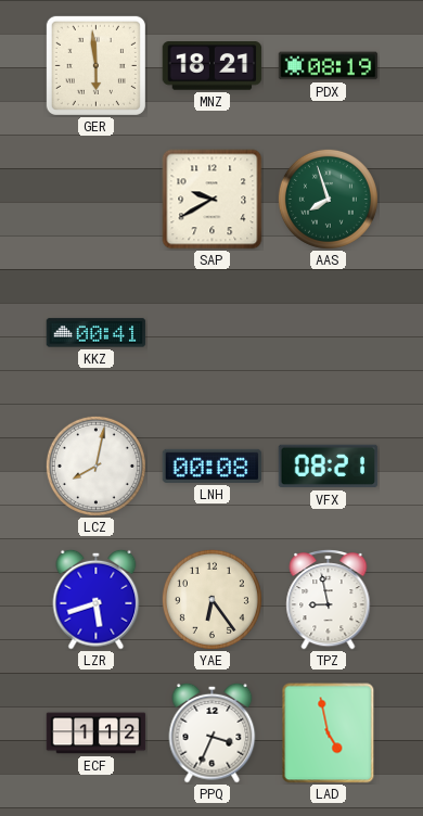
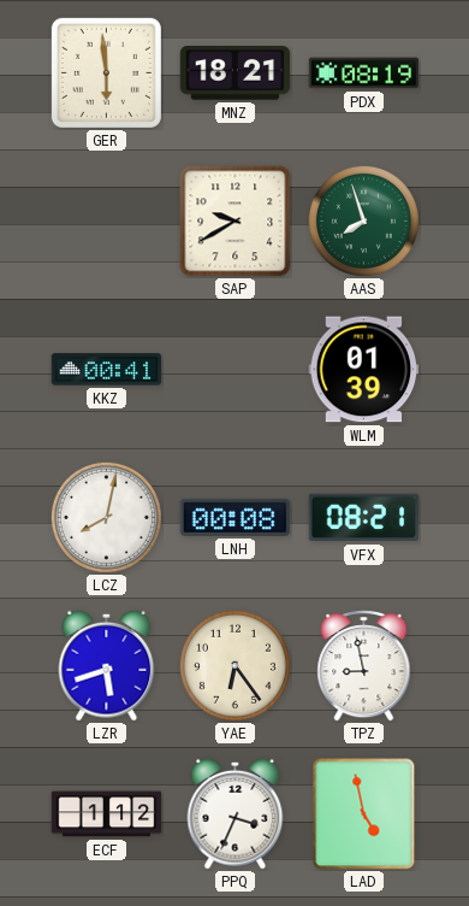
WLM: none -> 01:39
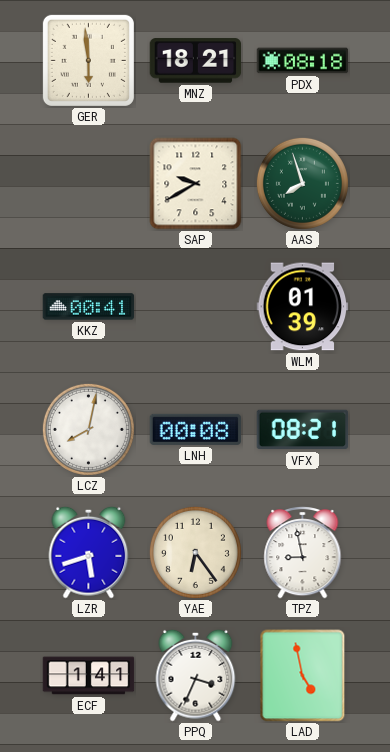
PDX: 08:19 -> 08:18
ECF: 1:12 -> 1:41
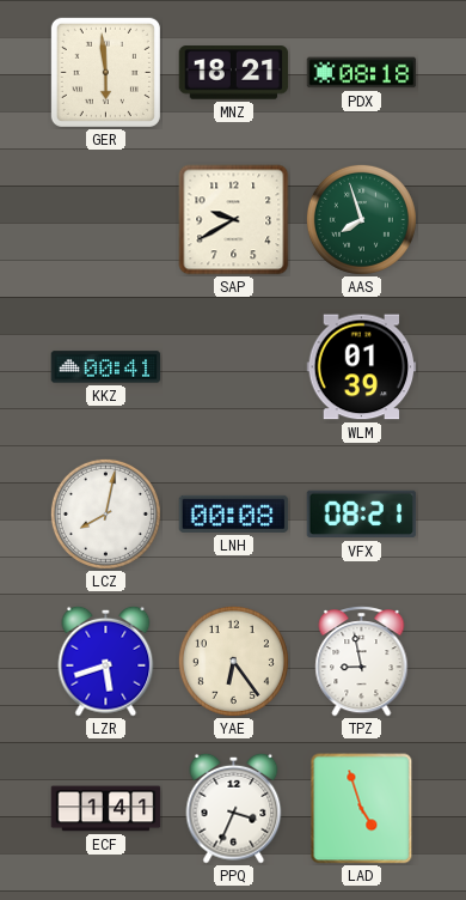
LAD: 4:58 -> 4:57
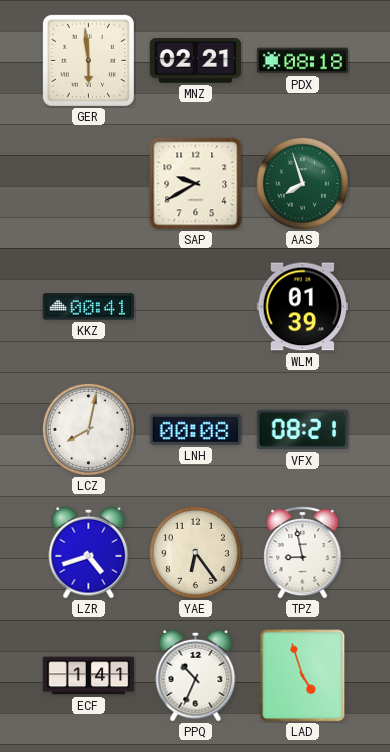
MNZ: 18:21 -> 02:21
LZR: 5:42 -> 4:42
PPQ: 3:34 -> 10:34
